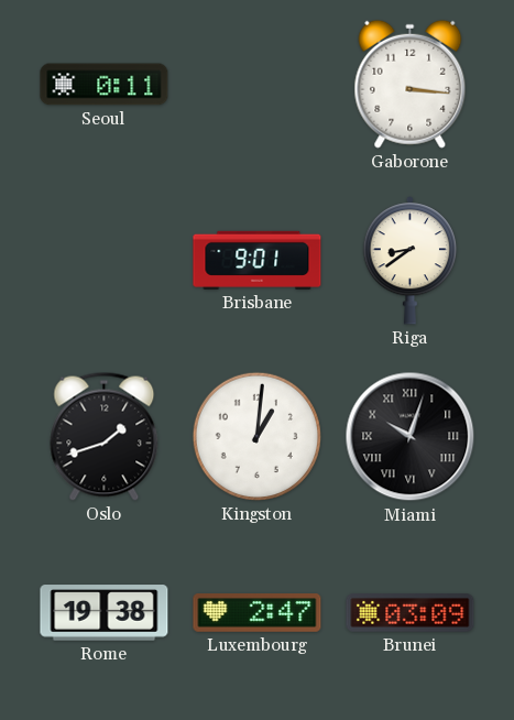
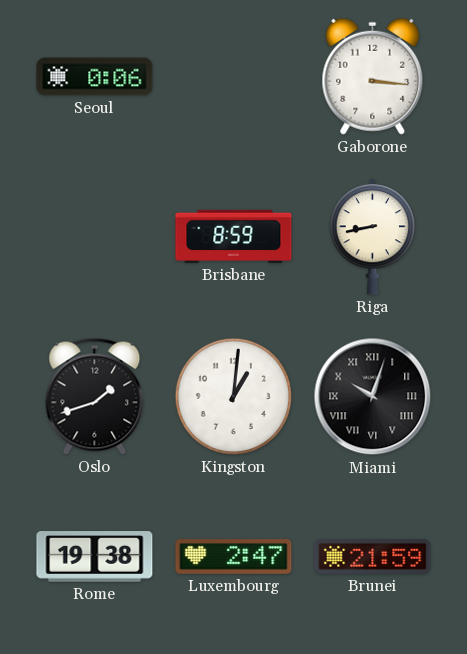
Seoul: 0:11 -> 0:06
Brisbane: 9:01 -> 8:59
Riga: 8:39 -> 8:43
Brunei: 03:09 -> 21:59
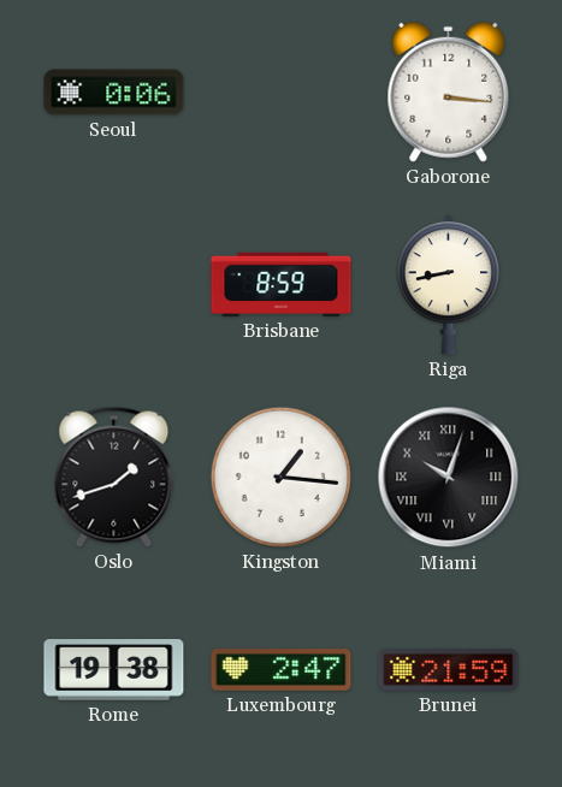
Kingston: 1:01 -> 1:16
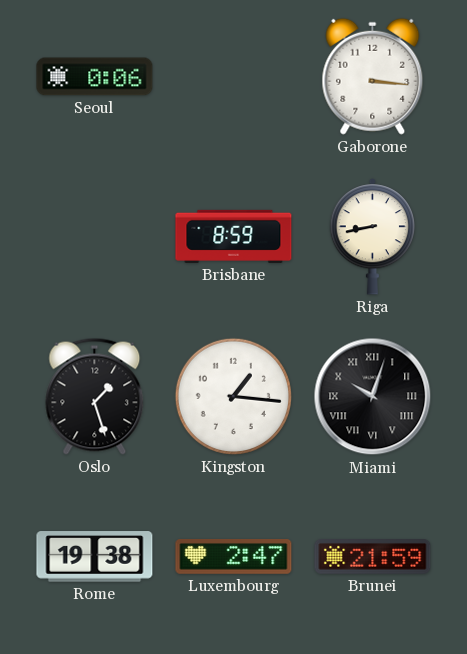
Oslo: 1:42 -> 1:27
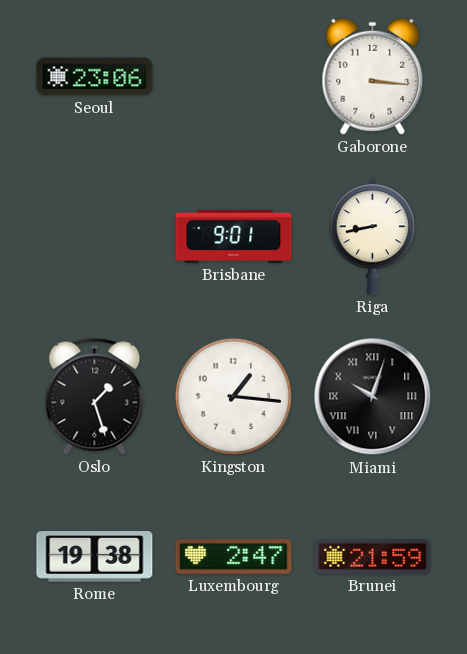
Seoul: 0:06 -> 23:06
Brisbane: 8:59 -> 9:01
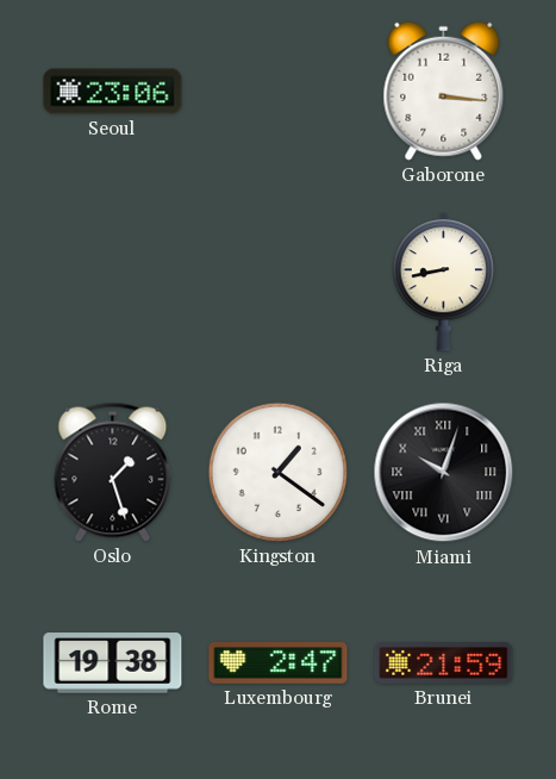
Brisbane: 9:01 -> none
Kingston: 1:16 -> 1:21
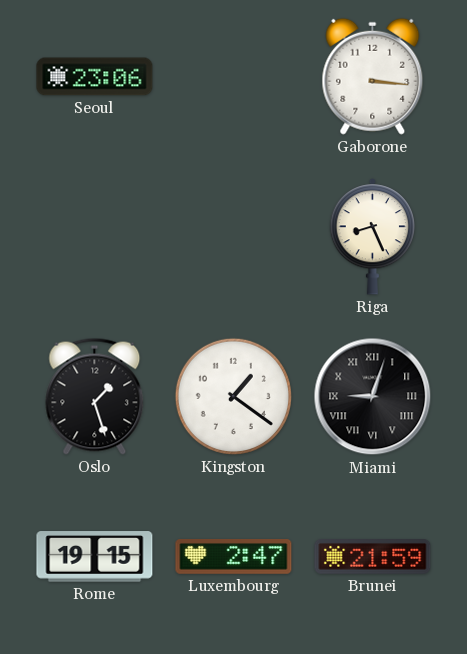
Riga: 8:43 -> 8:26
Miami: 10:03 -> 9:03
Rome: 19:38 -> 19:15
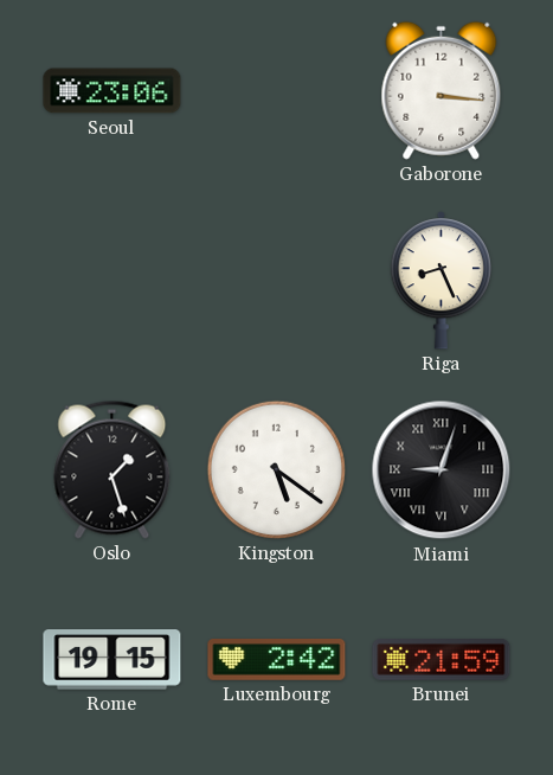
Kingston: 1:21 -> 5:21
Luxembourg: 2:47 -> 2:42
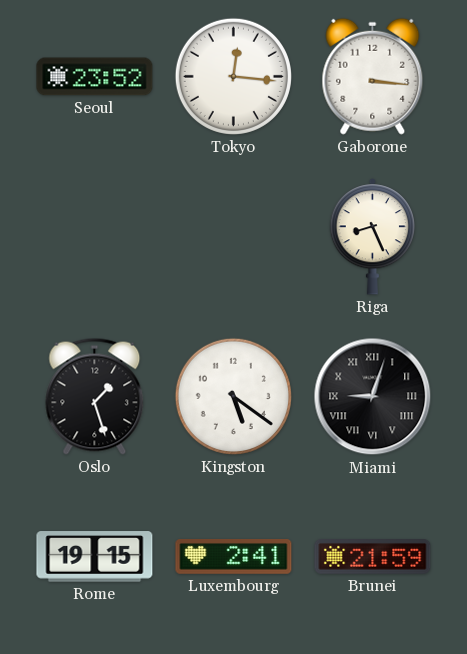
Seoul: 23:06 -> 23:52
Tokyo: none -> 12:16
Luxembourg: 2:42 -> 2:41
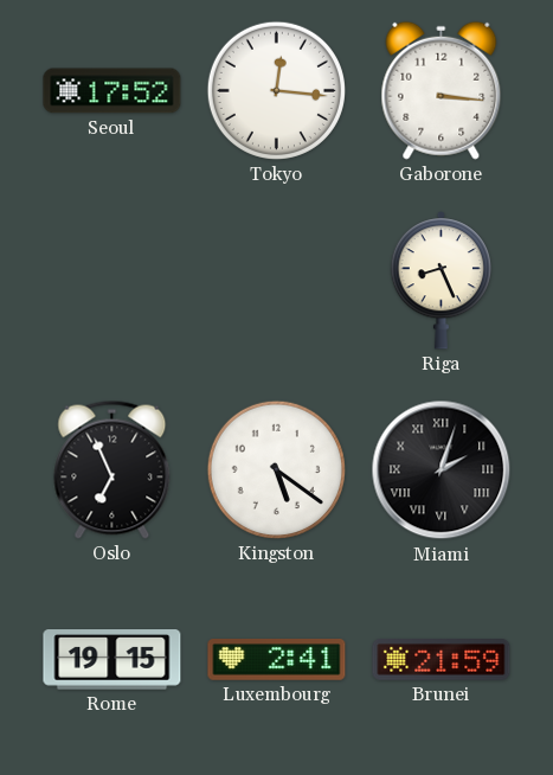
Seoul: 23:52 -> 17:52
Oslo: 1:27 -> 6:56
Miami: 9:03 -> 2:03
